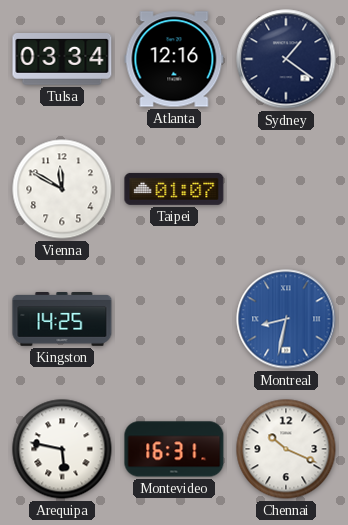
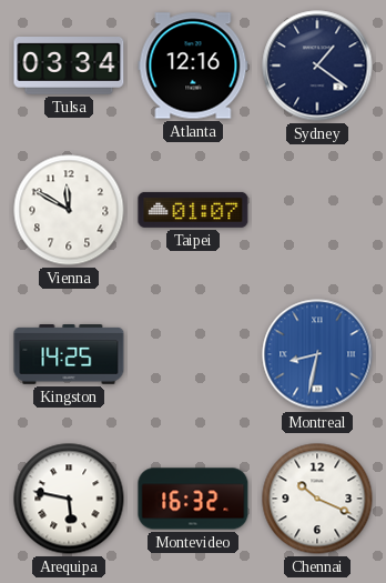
Montevideo: 16:31 -> 16:32
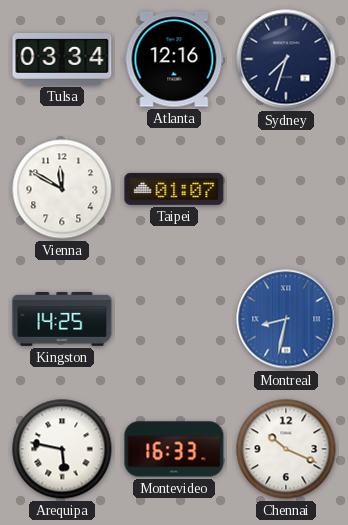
Sydney: 1:21 -> 7:33
Montevideo: 16:32 -> 16:33
